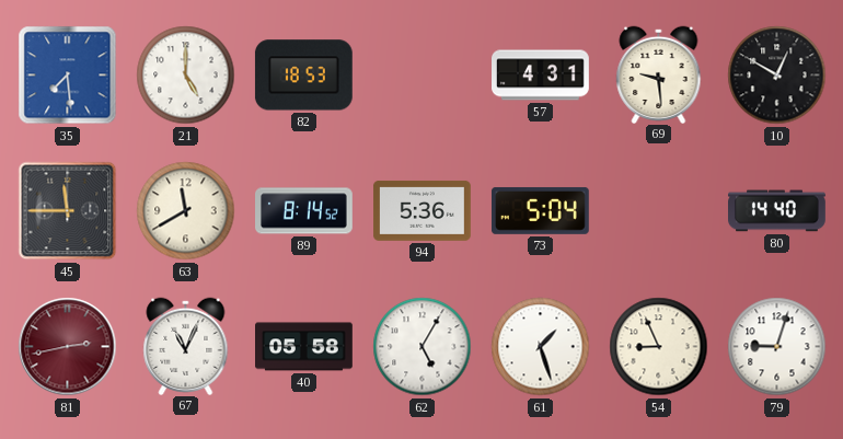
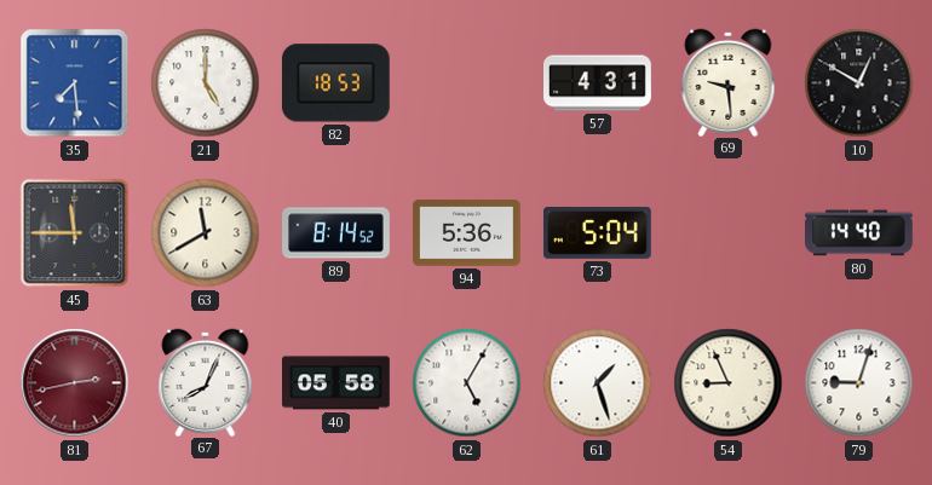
67: 11:04 -> 8:04
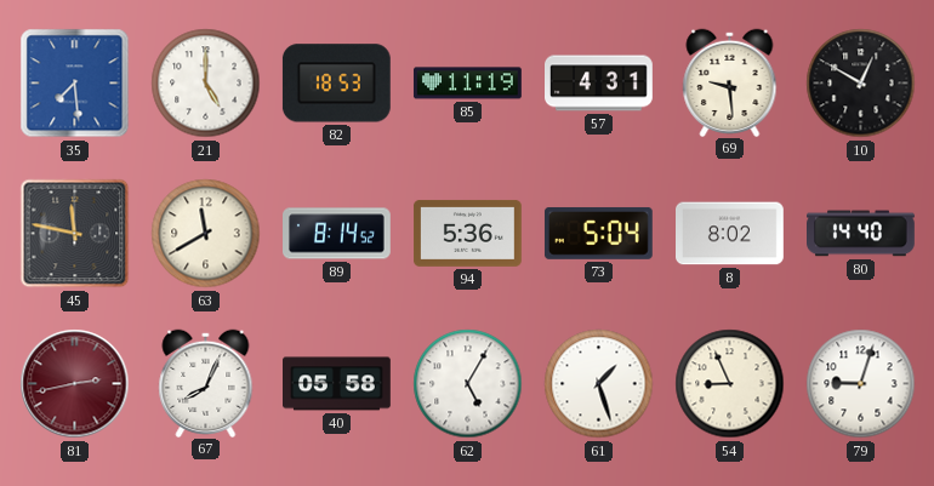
85: none -> 11:19
45: 11:45 -> 11:47
8: none -> 8:02
